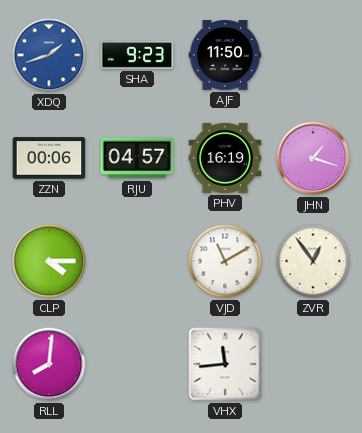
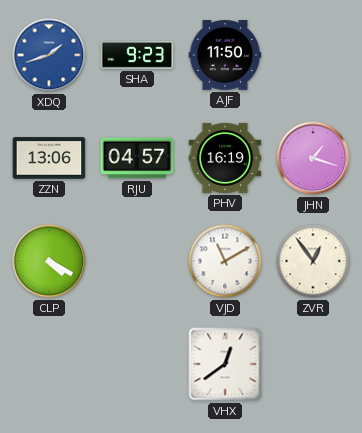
ZZN: 00:06 -> 13:06
CLP: 4:15 -> 4:20
RLL: 8:01 -> none
VHX: 11:44 -> 12:39
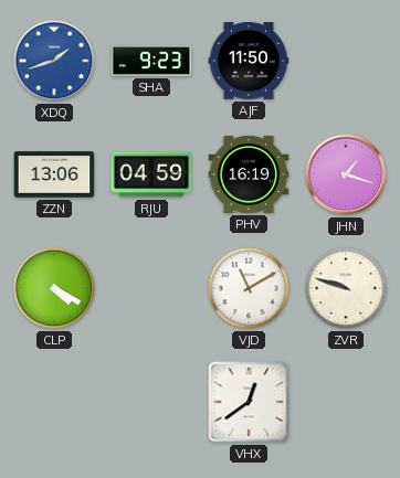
RJU: 04:57 -> 04:59
ZVR: 12:54 -> 9:48
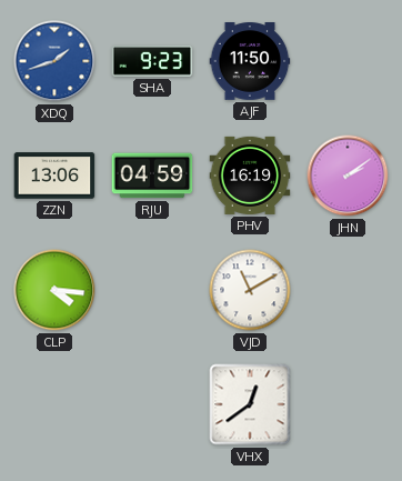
JHN: 1:18 -> 2:09
CLP: 4:20 -> 4:16
ZVR: 9:48 -> none
